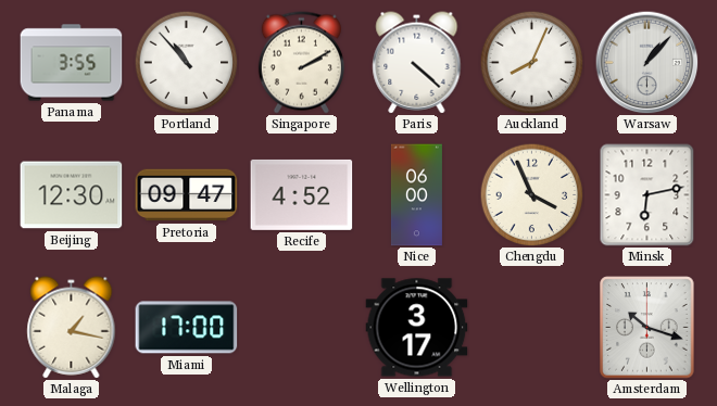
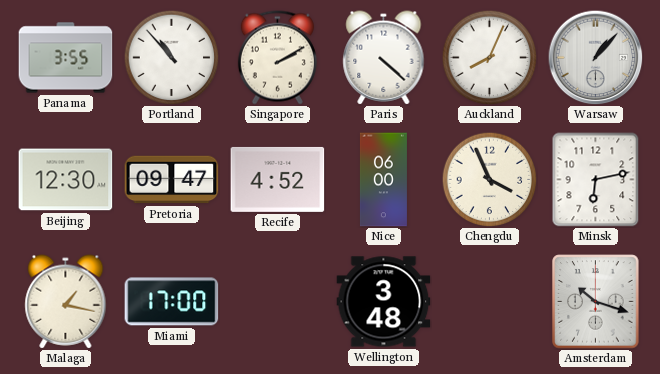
Wellington: 3:17 -> 3:48
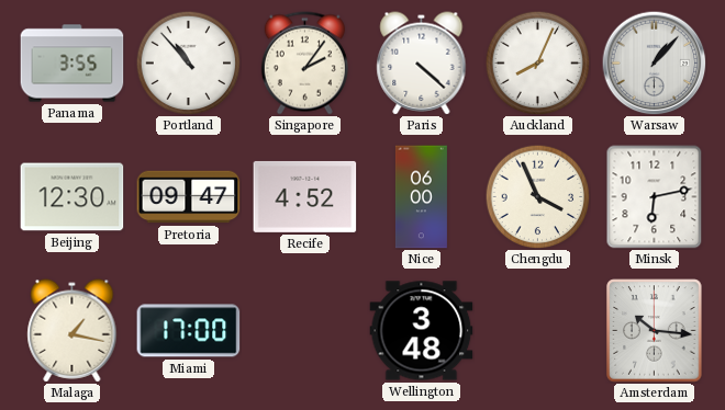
Singapore: 2:10 -> 2:06
Amsterdam: 10:18 -> 10:16
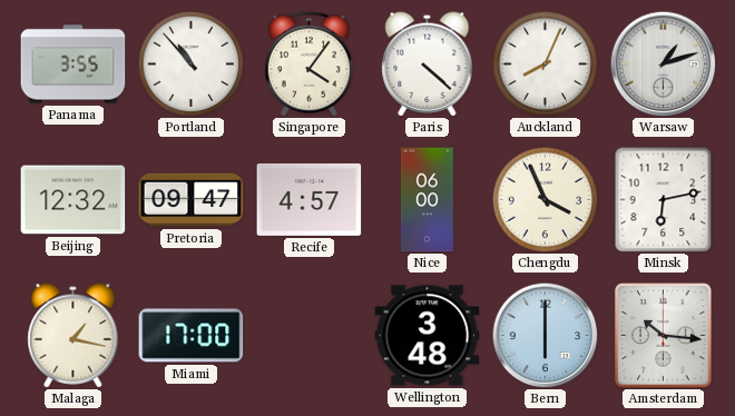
Singapore: 2:06 -> 4:06
Warsaw: 1:07 -> 1:12
Beijing: 12:30 -> 12:32
Recife: 4:52 -> 4:57
Bern: none -> 6:00
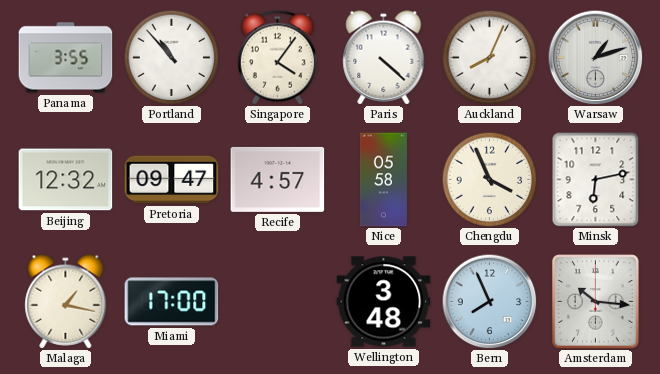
Nice: 06:00 -> 05:58
Bern: 6:00 -> 7:56
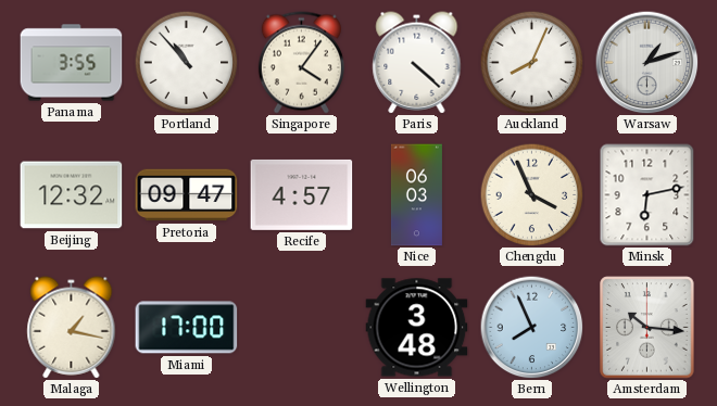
Nice: 05:58 -> 06:03
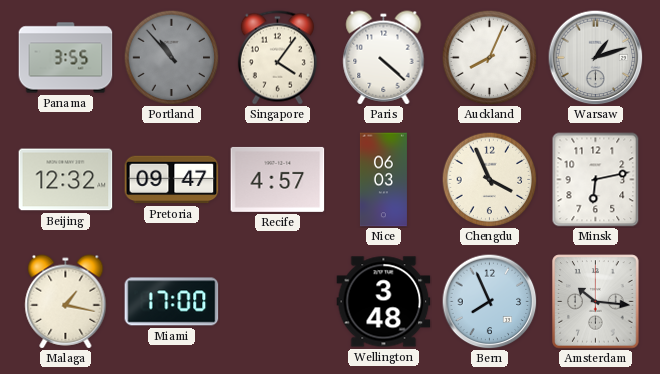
Portland dial: white -> grey
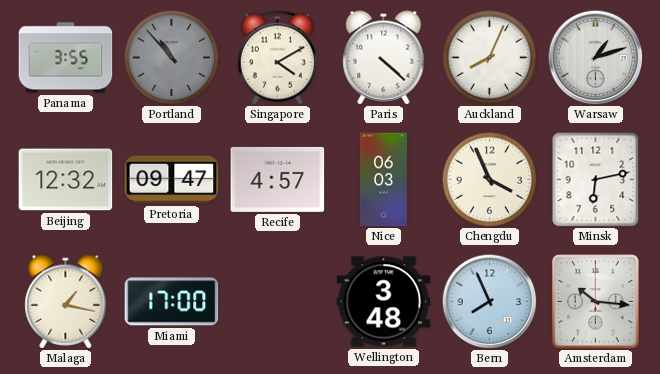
Singapore: 4:06 -> 4:10
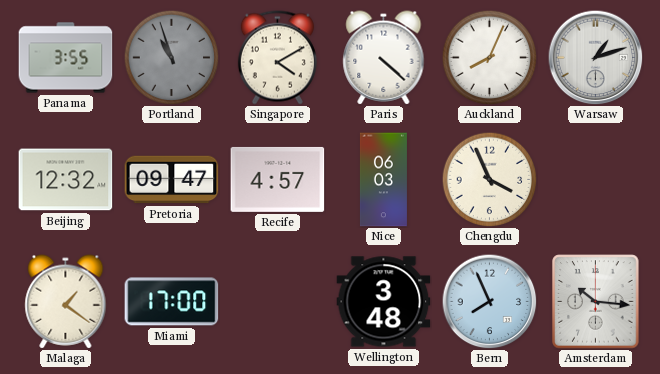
Portland: 10:53 -> 10:57
Minsk: 6:13 -> none
Malaga: 1:17 -> 1:21
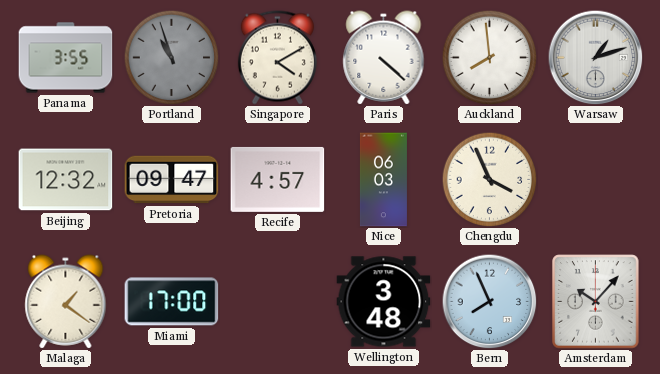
Auckland: 8:04 -> 7:59
Amsterdam: 10:16 -> 10:07
